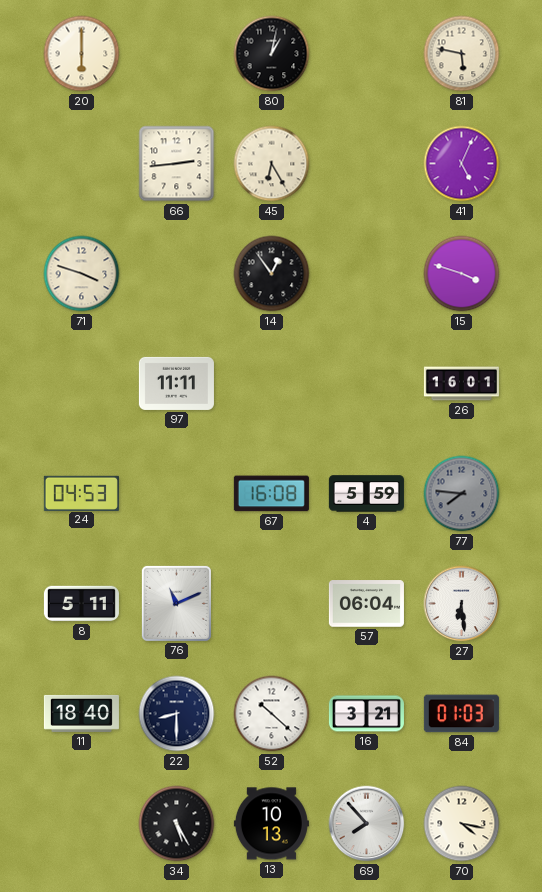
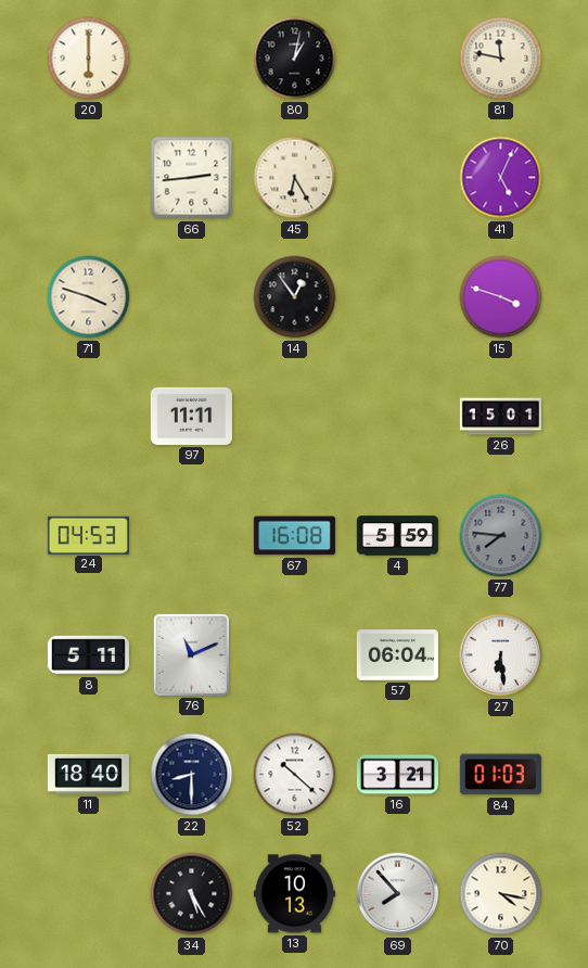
81: 5:47 -> 11:47
26: 16:01 -> 15:01
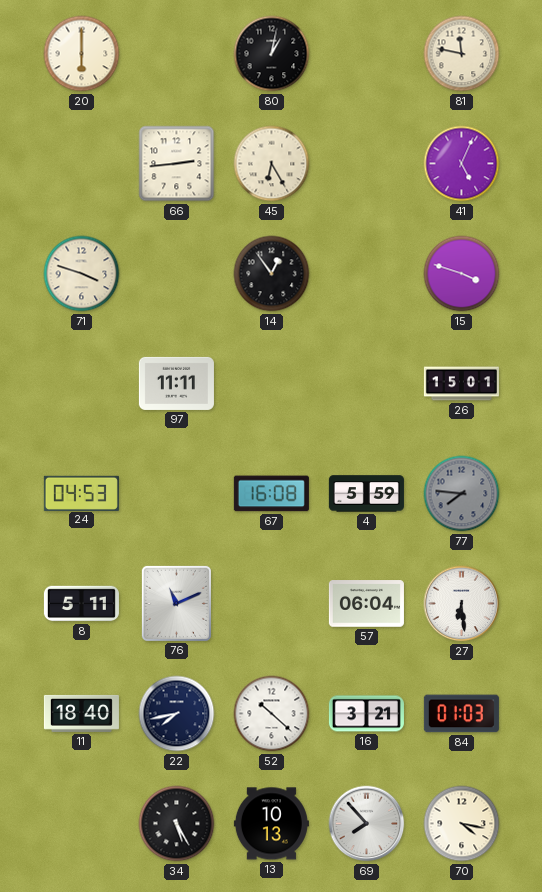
22: 8:30 -> 7:43
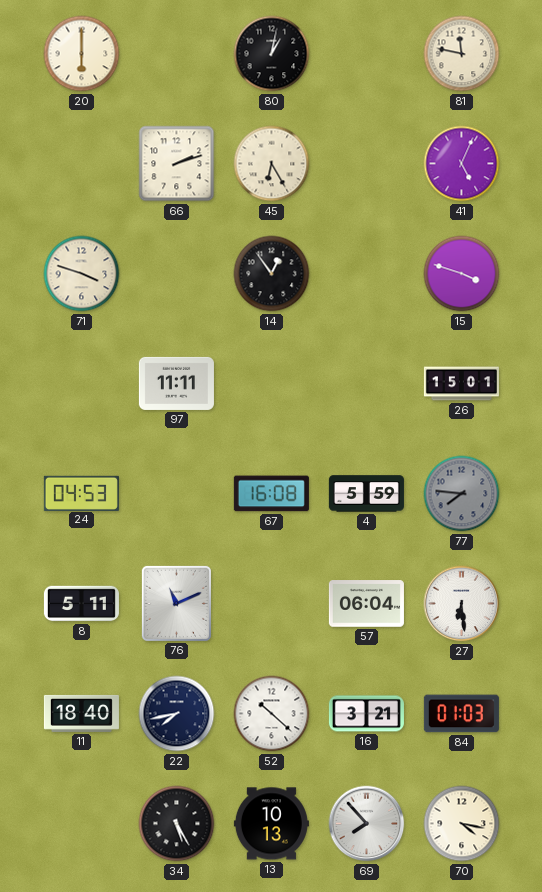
66: 2:44 -> 2:12
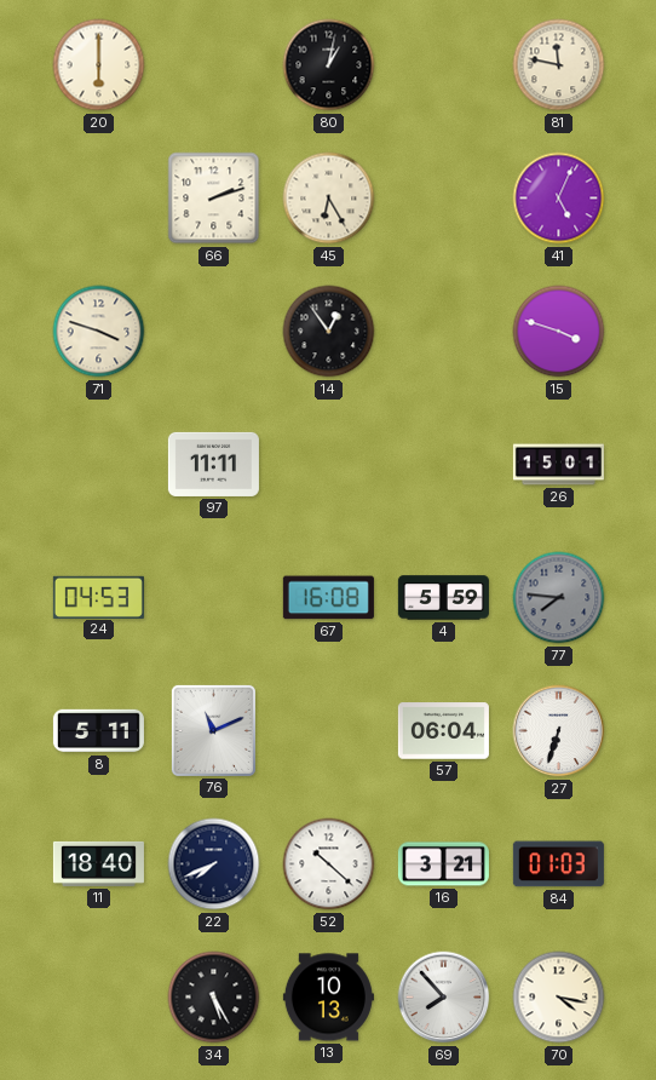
27: 6:29 -> 6:33
22: 7:43 -> 7:41
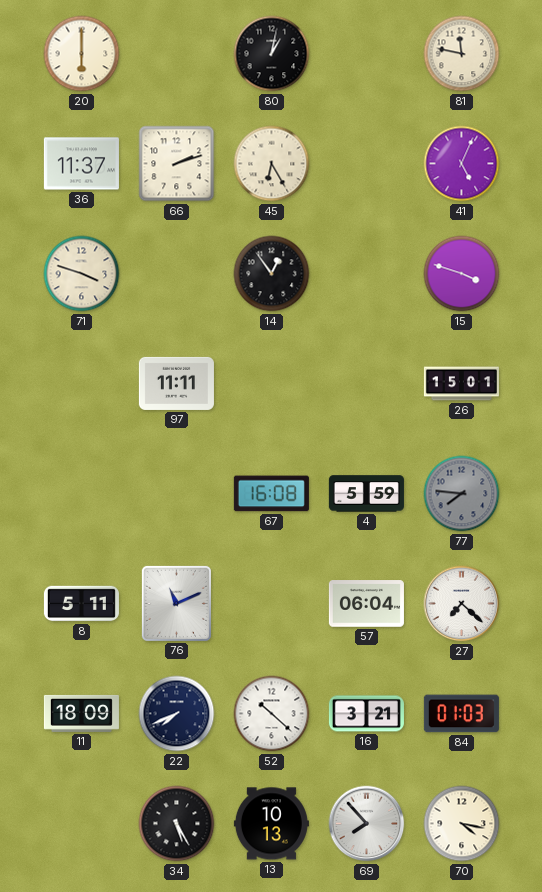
36: none -> 11:37
24: 04:53 -> none
27: 6:33 -> 7:22
11: 18:40 -> 18:09
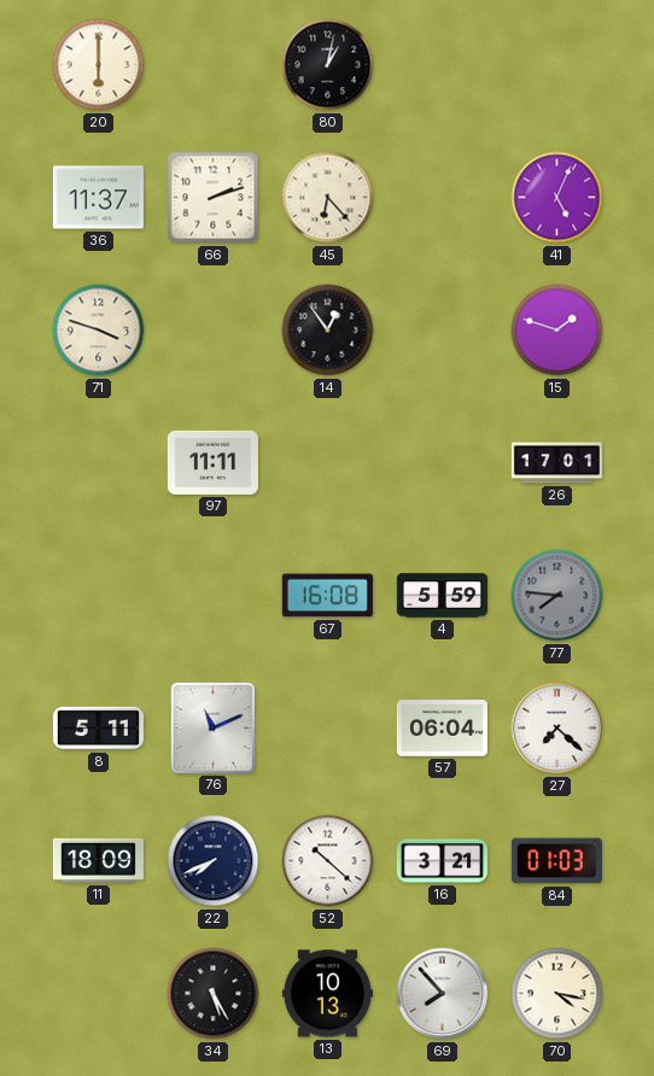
81: 11:47 -> none
45: 6:25 -> 6:23
15: 3:48 -> 1:48
26: 15:01 -> 17:01
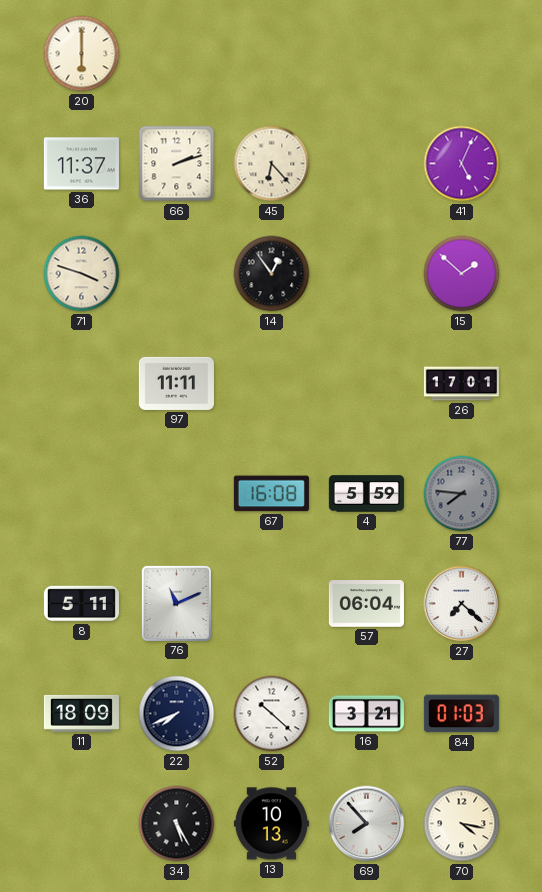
80: 1:02 -> none
15: 1:48 -> 1:52
